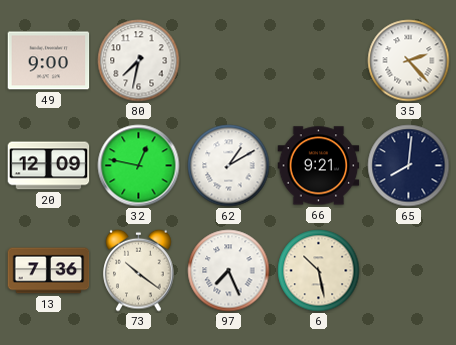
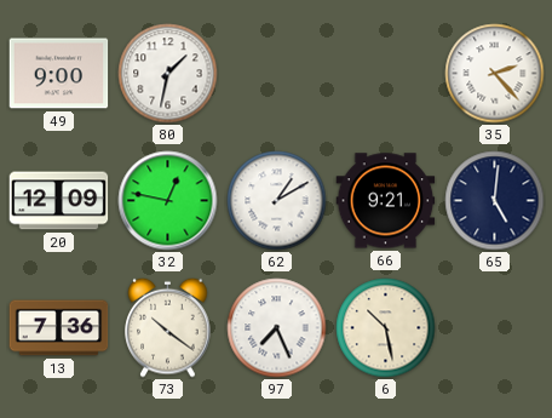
80: 7:32 -> 1:32
65: 8:01 -> 5:01
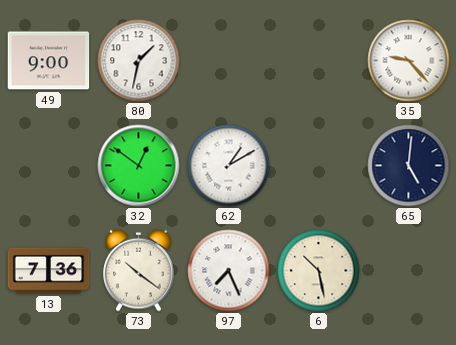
35: 2:23 -> 9:23
20: 12:09 -> none
32: 12:47 -> 12:51
66: 9:21 -> none
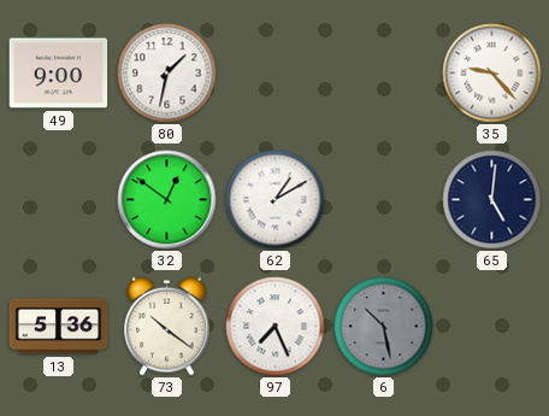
13: 7:36 -> 5:36
6 dial: cream -> grey
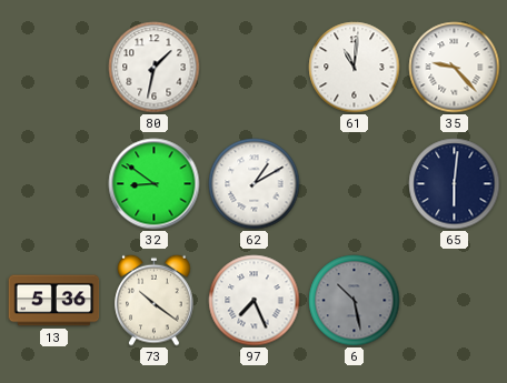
49: 9:00 -> none
61: none -> 11:01
32: 12:51 -> 8:51
65: 5:01 -> 6:01
